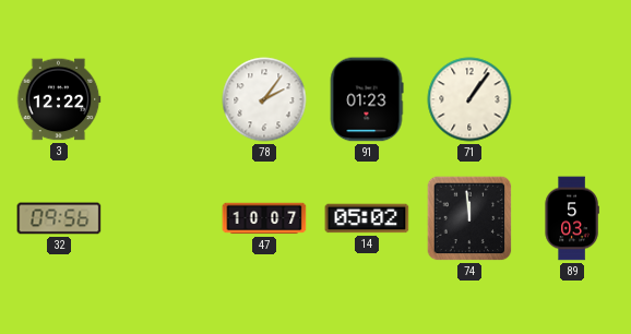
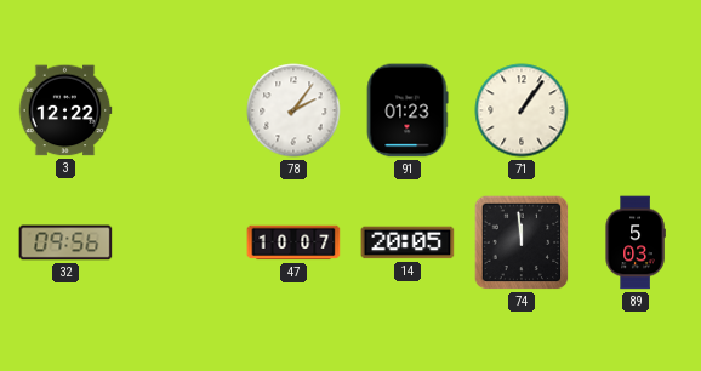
14: 05:02 -> 20:05
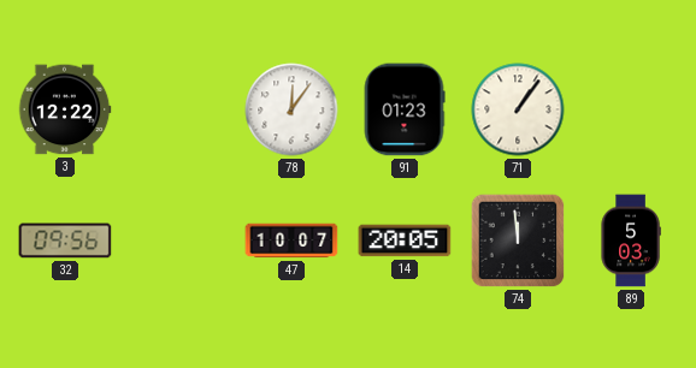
78: 2:06 -> 12:06
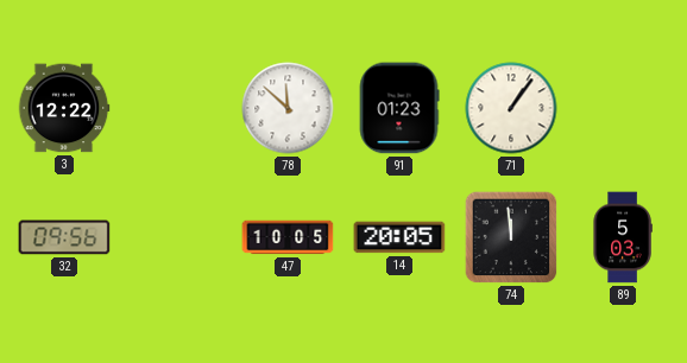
78: 12:06 -> 11:52
47: 10:07 -> 10:05
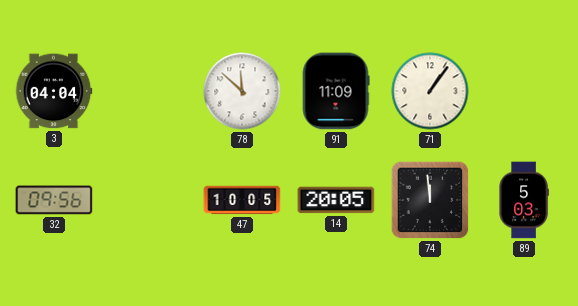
3: 12:22 -> 04:04
91: 01:23 -> 11:09
